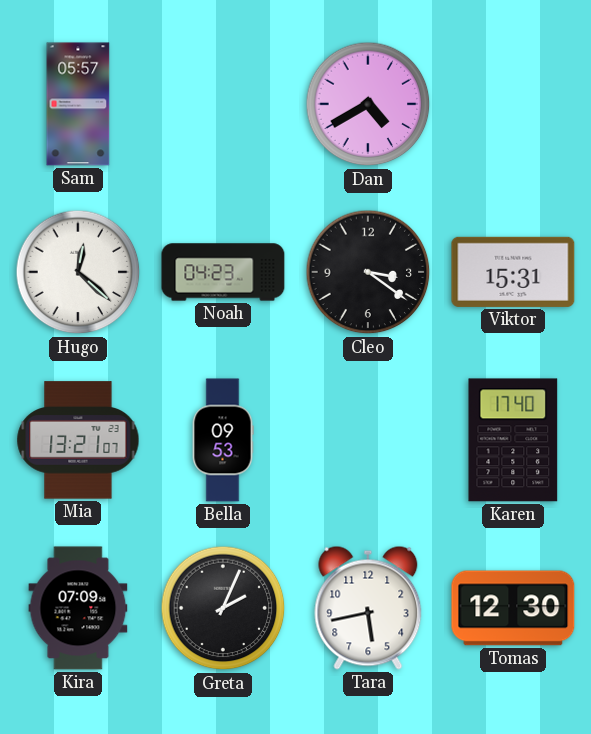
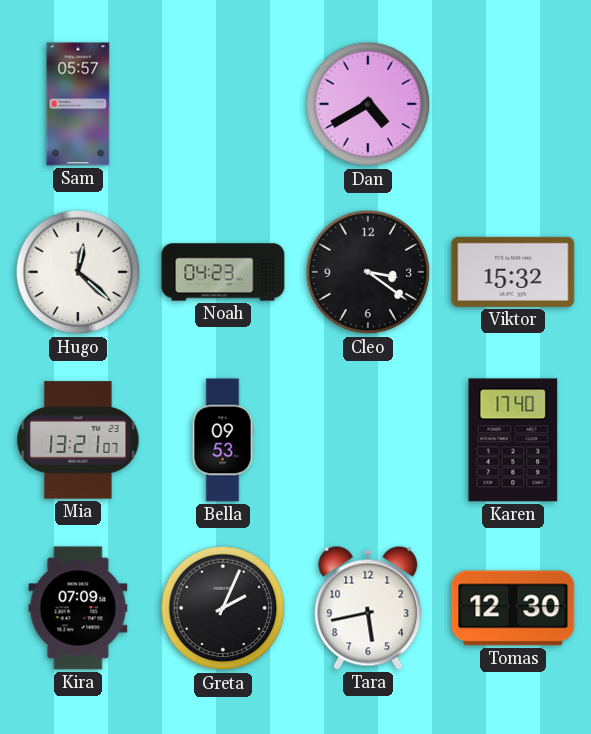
Viktor: 15:31 -> 15:32
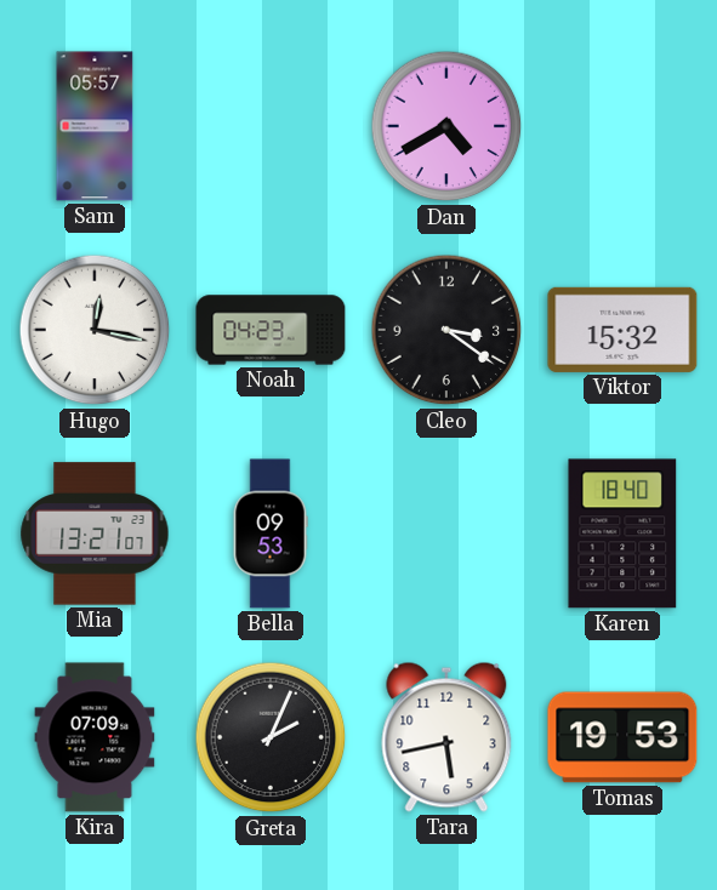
Hugo: 12:22 -> 12:17
Karen: 17:40 -> 18:40
Tomas: 12:30 -> 19:53
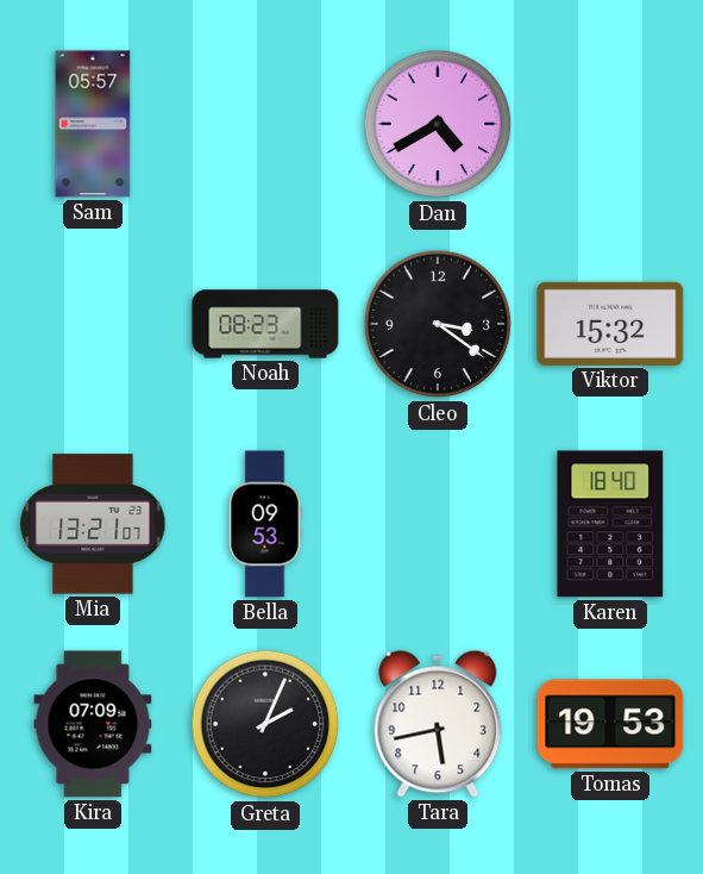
Hugo: 12:17 -> none
Noah: 04:23 -> 08:23
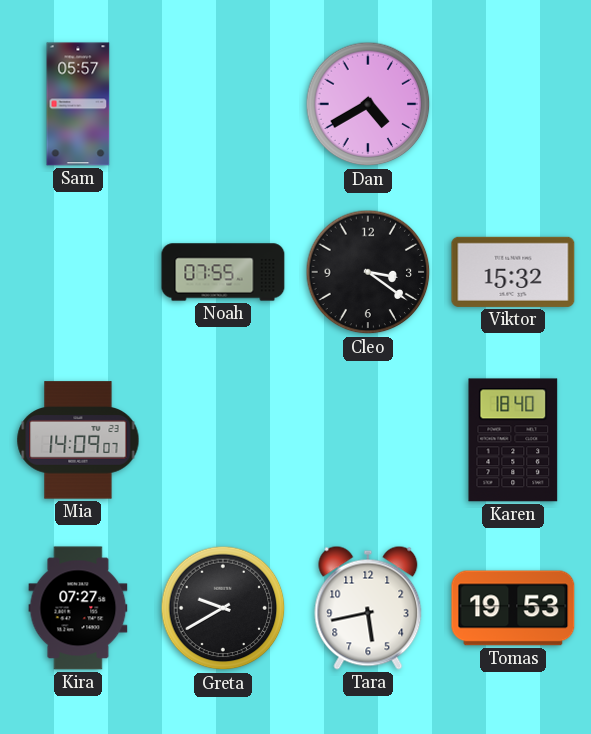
Noah: 08:23 -> 07:55
Mia: 13:21 -> 14:09
Bella: 09:53 -> none
Kira: 07:09 -> 07:27
Greta: 2:04 -> 9:40
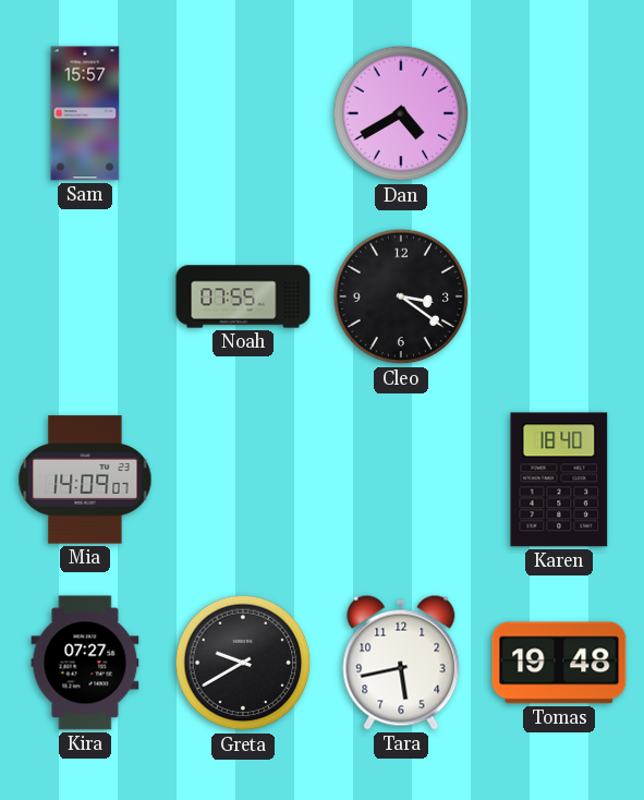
Sam: 05:57 -> 15:57
Viktor: 15:32 -> none
Tomas: 19:53 -> 19:48
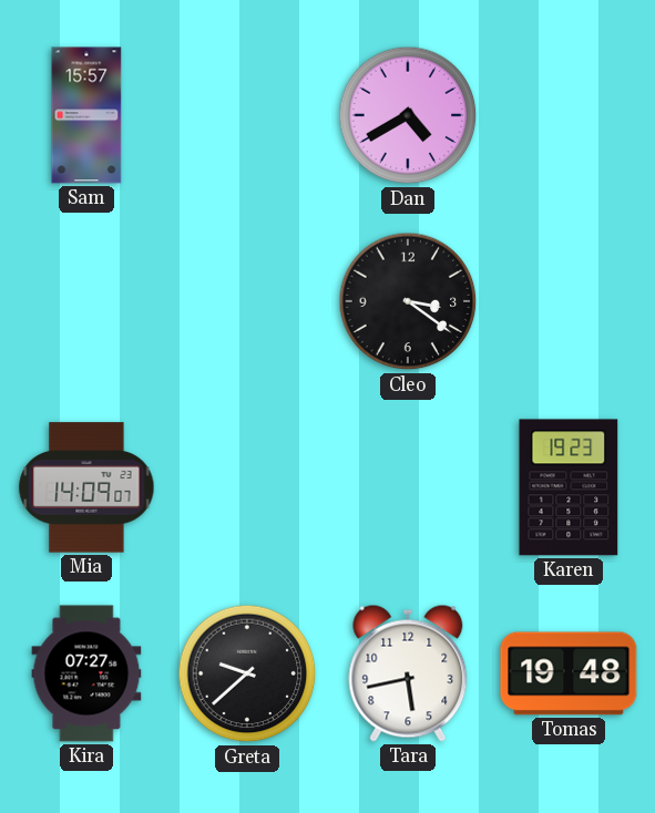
Noah: 07:55 -> none
Karen: 18:40 -> 19:23
Greta: 9:40 -> 9:38
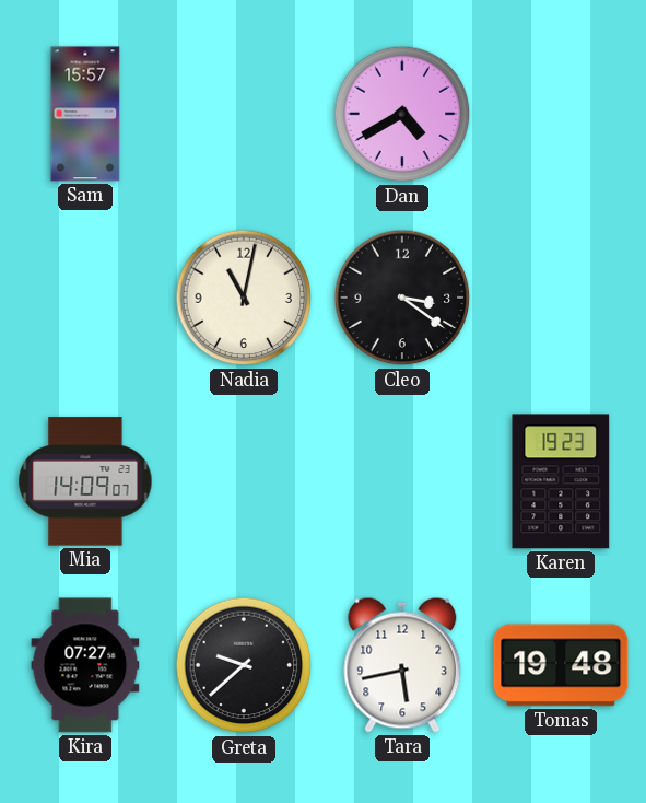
Nadia: none -> 11:02
